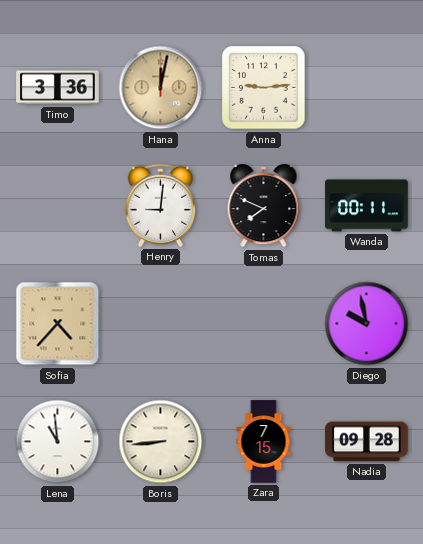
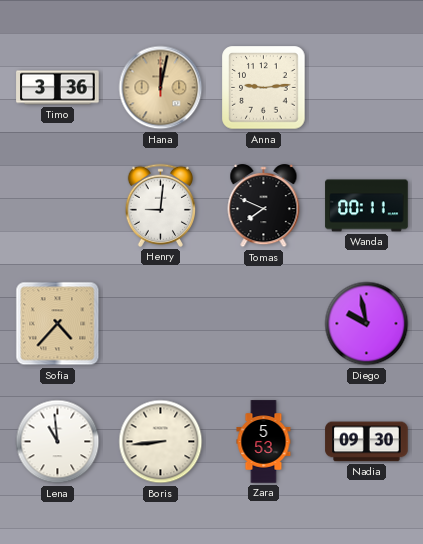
Zara: 7:15 -> 5:53
Nadia: 09:28 -> 09:30
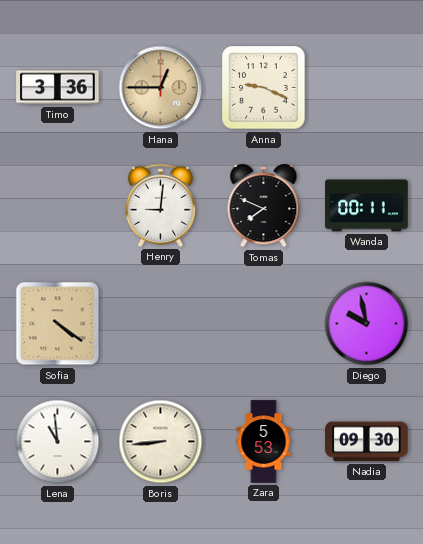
Hana: 12:02 -> 12:45
Anna: 9:14 -> 9:19
Sofia: 4:37 -> 4:21
